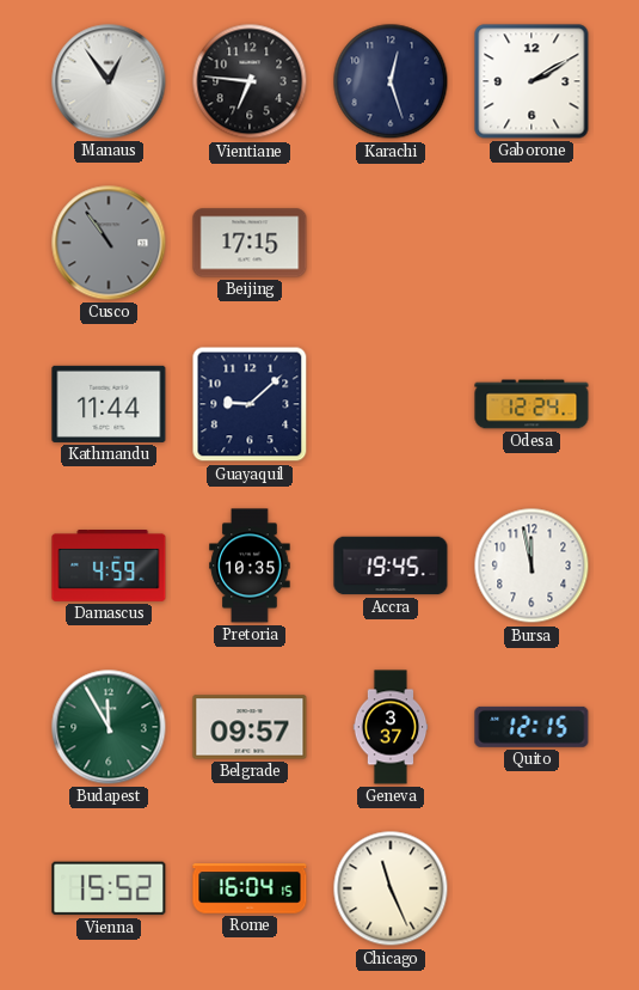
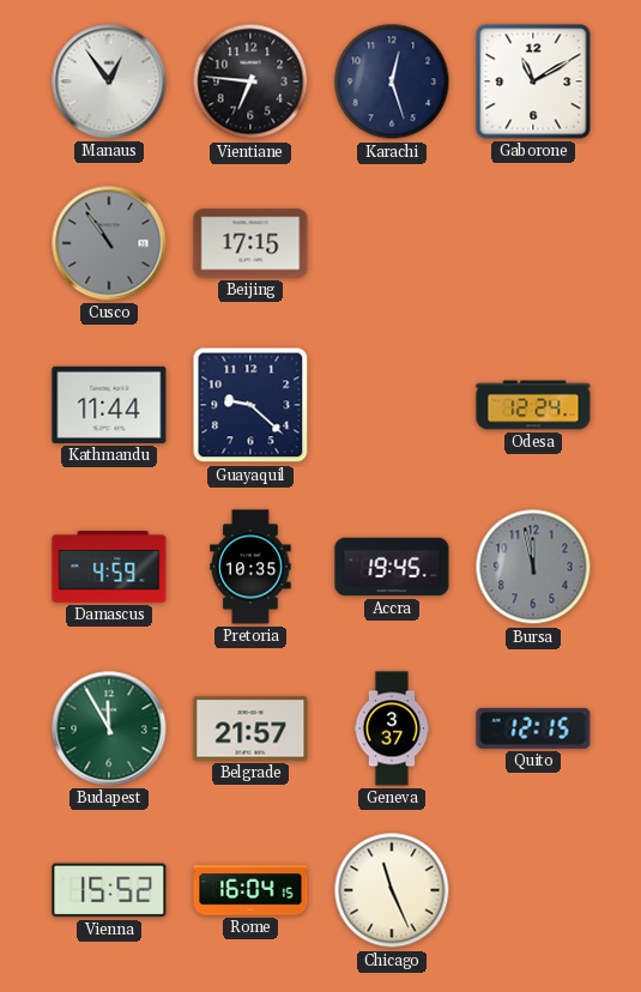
Gaborone: 2:10 -> 11:10
Guayaquil: 9:08 -> 9:22
Bursa dial: white -> grey
Belgrade: 09:57 -> 21:57
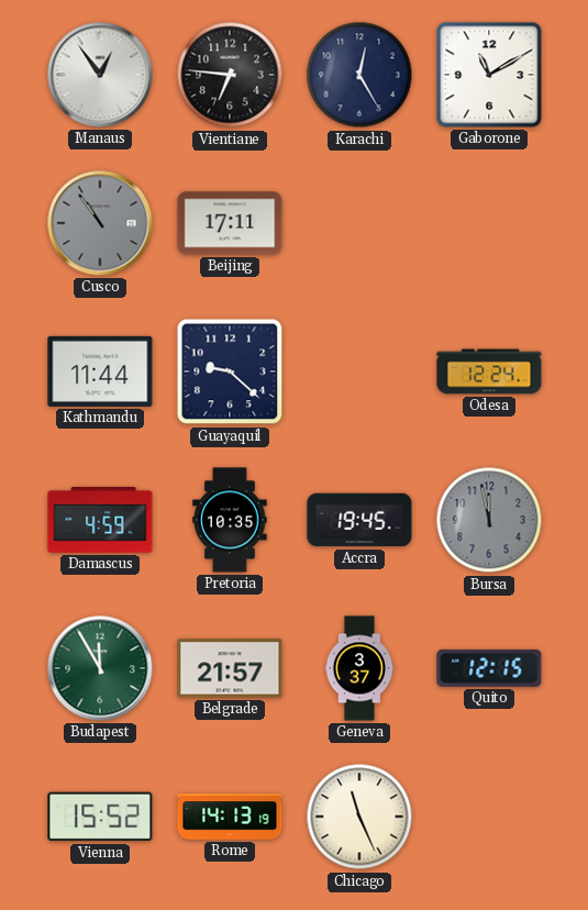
Karachi: 12:27 -> 12:25
Beijing: 17:15 -> 17:11
Rome: 16:04 -> 14:13
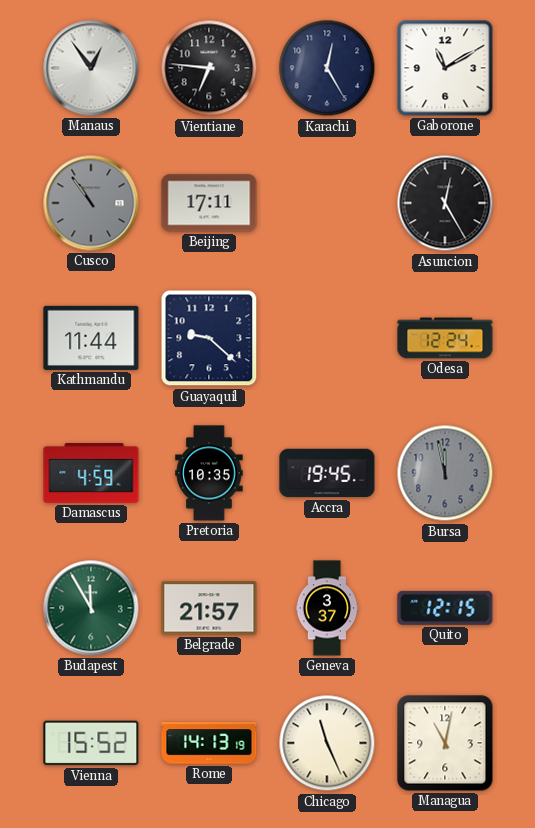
Asuncion: none -> 12:25
Managua: none -> 11:02
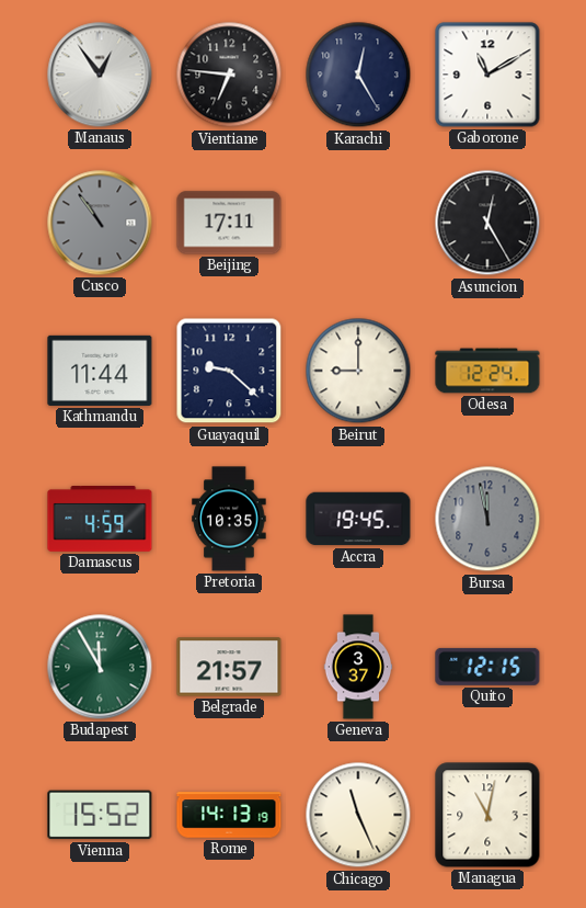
Beirut: none -> 9:00
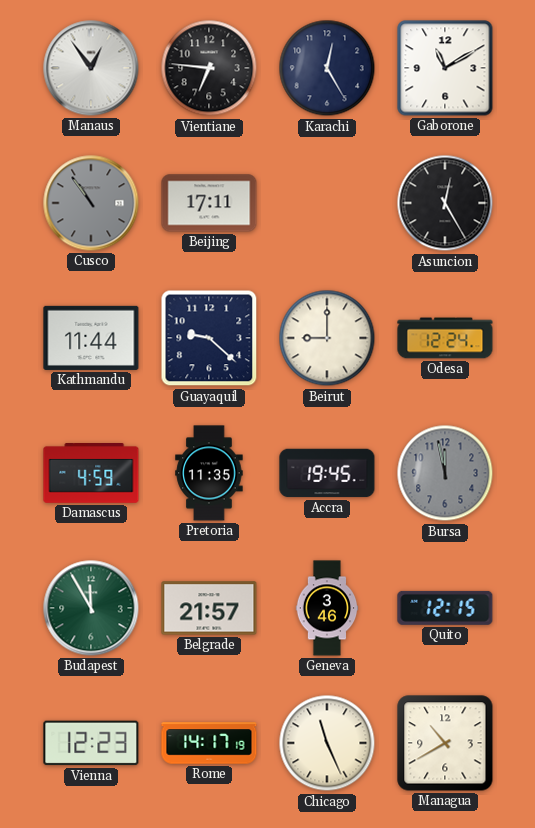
Pretoria: 10:35 -> 11:35
Geneva: 3:37 -> 3:46
Vienna: 15:52 -> 12:23
Rome: 14:13 -> 14:17
Managua: 11:02 -> 10:40
